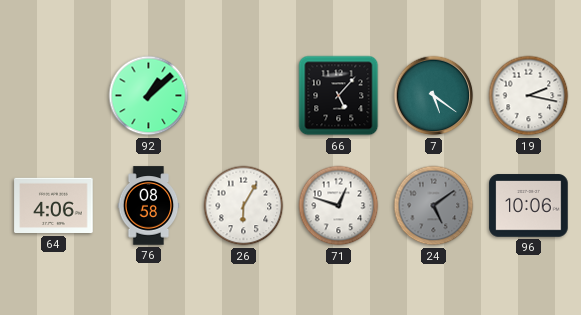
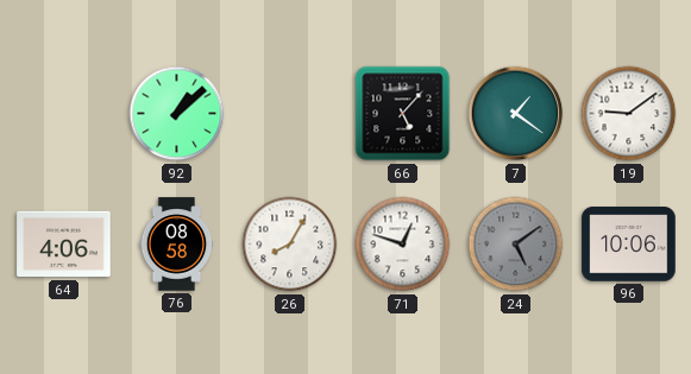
7: 5:21 -> 1:21
19: 2:17 -> 9:09
26: 6:05 -> 8:05
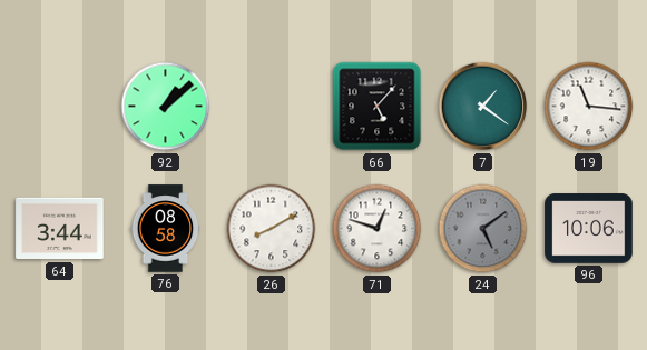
19: 9:09 -> 11:16
64: 4:06 -> 3:44
26: 8:05 -> 8:10
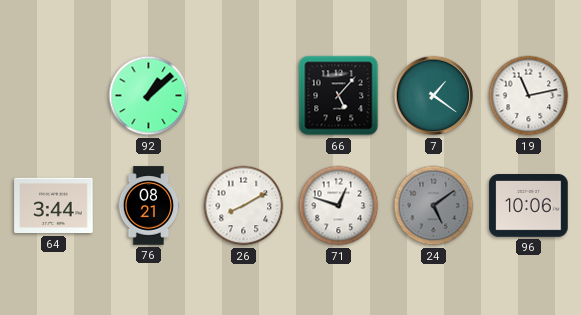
19: 11:16 -> 11:13
76: 08:58 -> 08:21
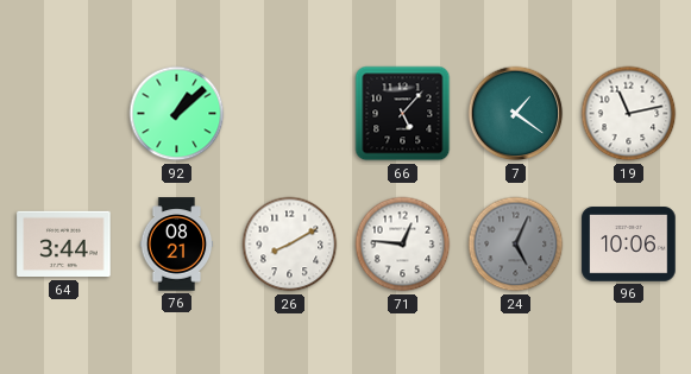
71: 12:48 -> 12:46
24: 5:09 -> 5:04
